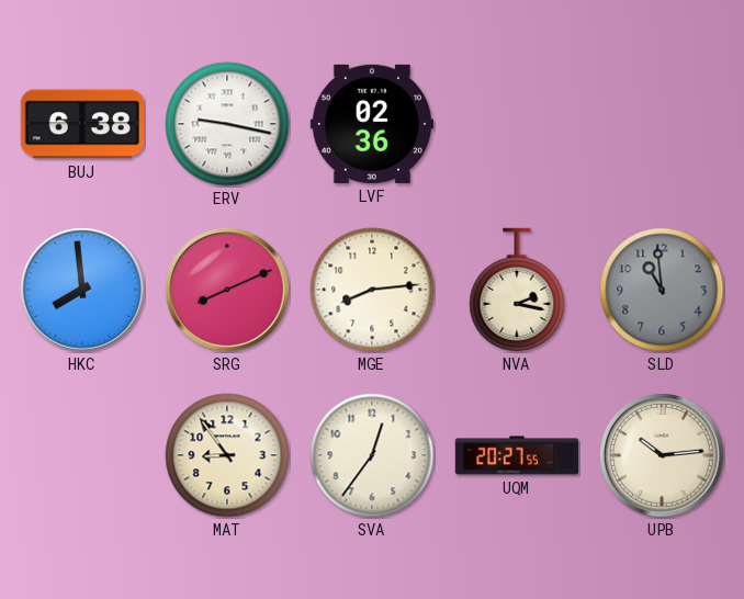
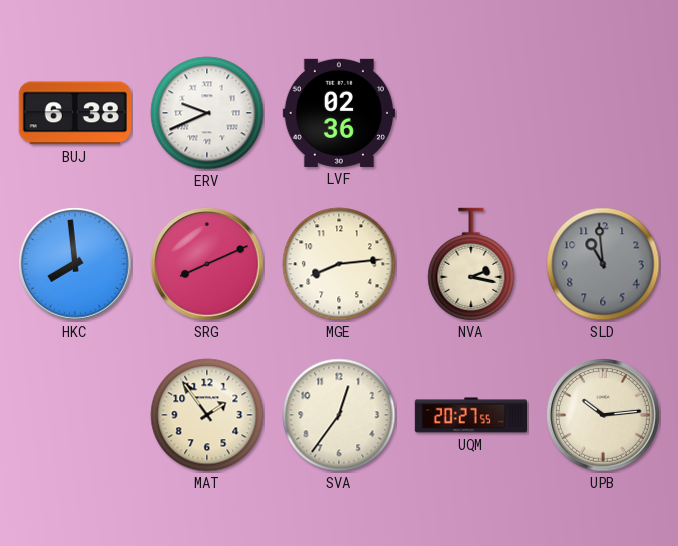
ERV: 9:17 -> 9:41
MAT: 8:54 -> 1:54
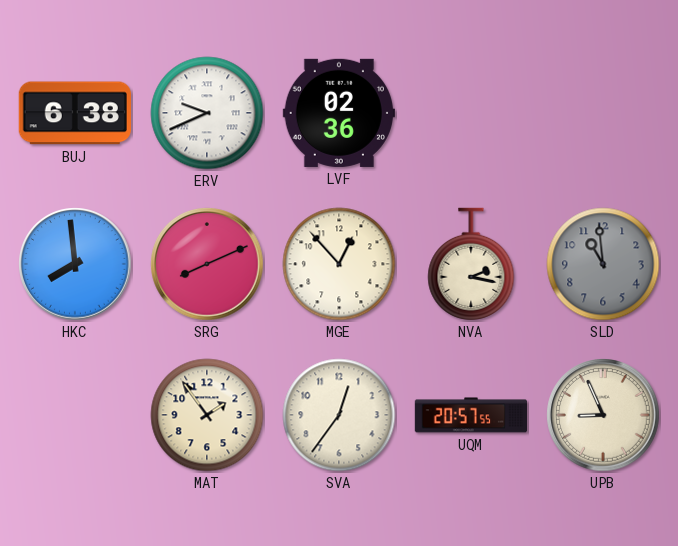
MGE: 8:14 -> 12:53
UQM: 20:27 -> 20:57
UPB: 10:14 -> 8:56
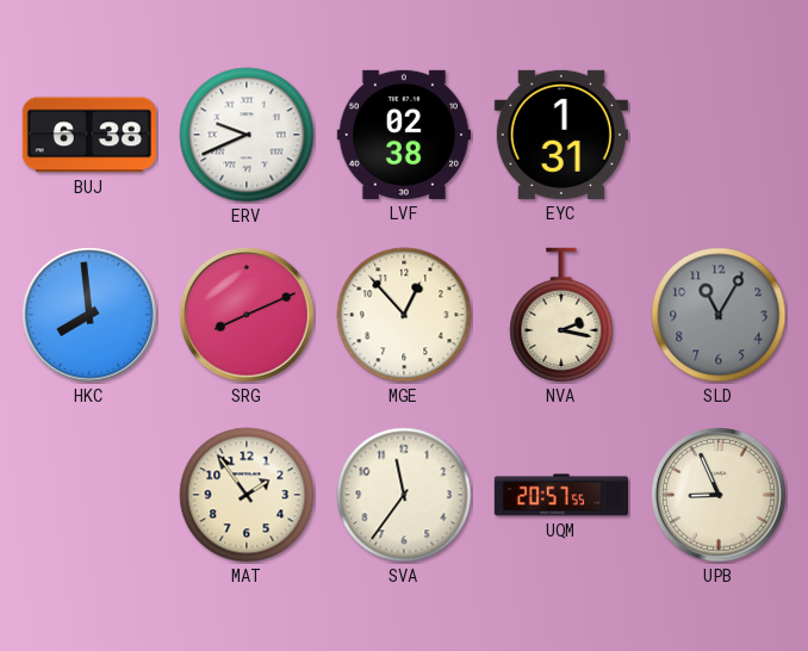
LVF: 02:36 -> 02:38
EYC: none -> 1:31
SLD: 10:59 -> 11:05
SVA: 12:36 -> 11:36
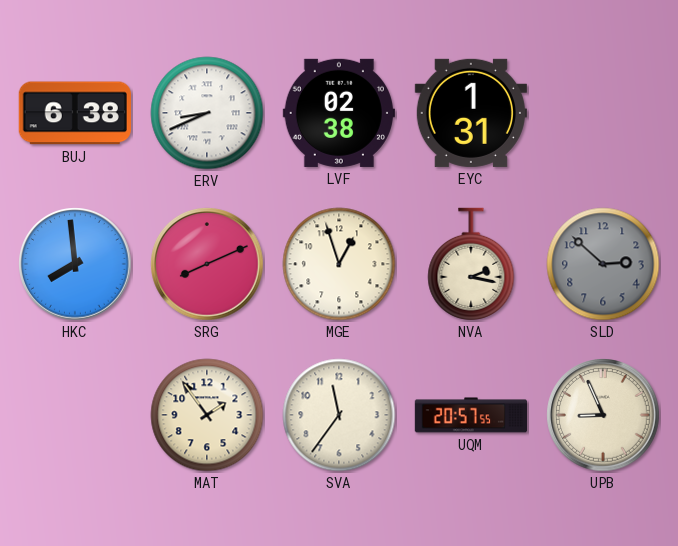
ERV: 9:41 -> 8:41
MGE: 12:53 -> 12:57
SLD: 11:05 -> 2:52
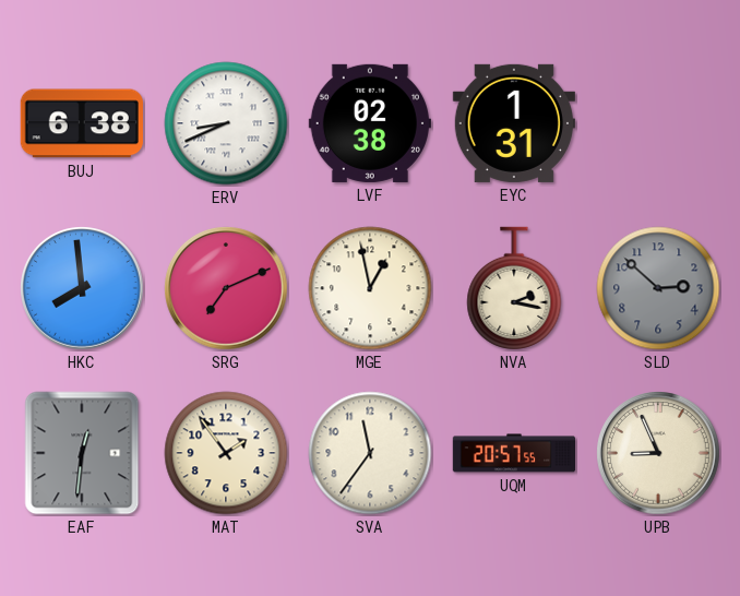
SRG: 8:11 -> 7:11
MGE: 12:57 -> 12:58
EAF: none -> 12:31
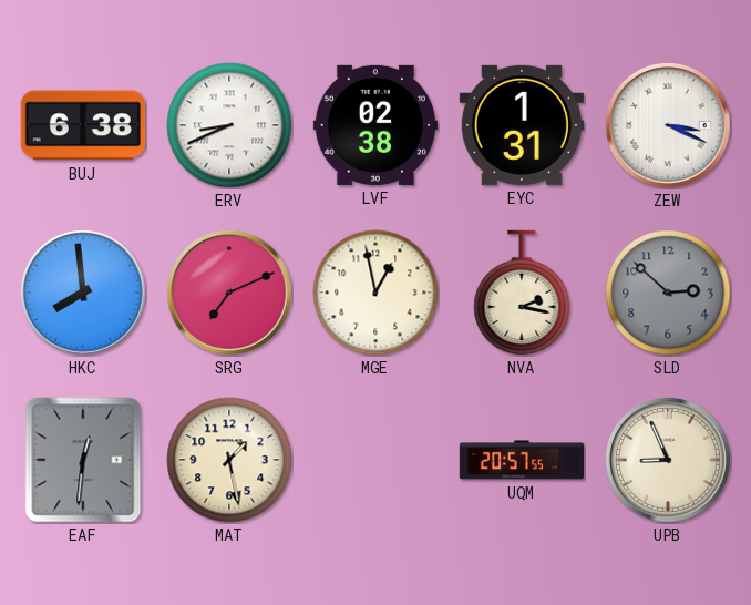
ZEW: none -> 3:19
MAT: 1:54 -> 1:28
SVA: 11:36 -> none
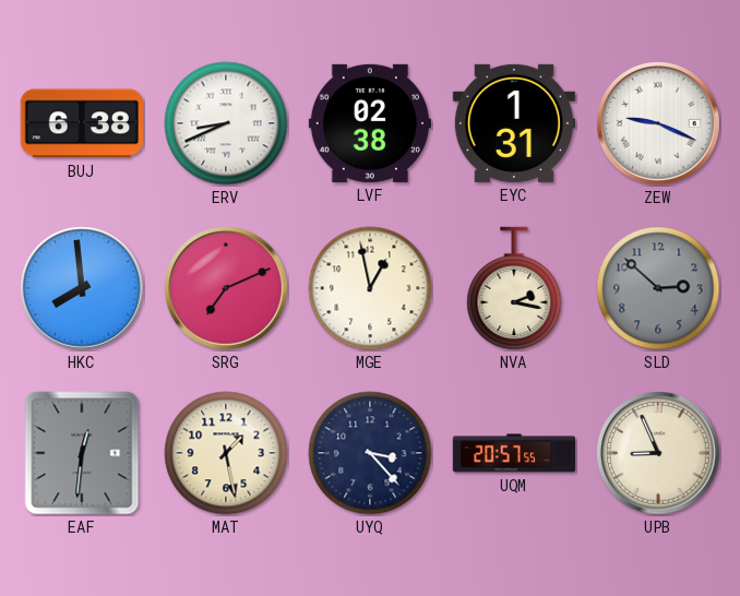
ZEW: 3:19 -> 9:19
UYQ: none -> 3:23
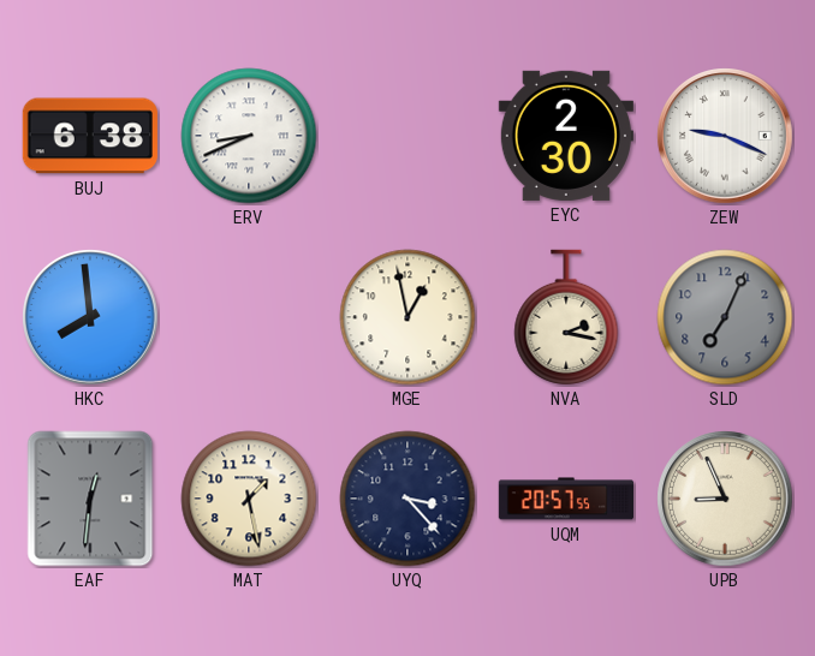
LVF: 02:38 -> none
EYC: 1:31 -> 2:30
SRG: 7:11 -> none
SLD: 2:52 -> 7:04
